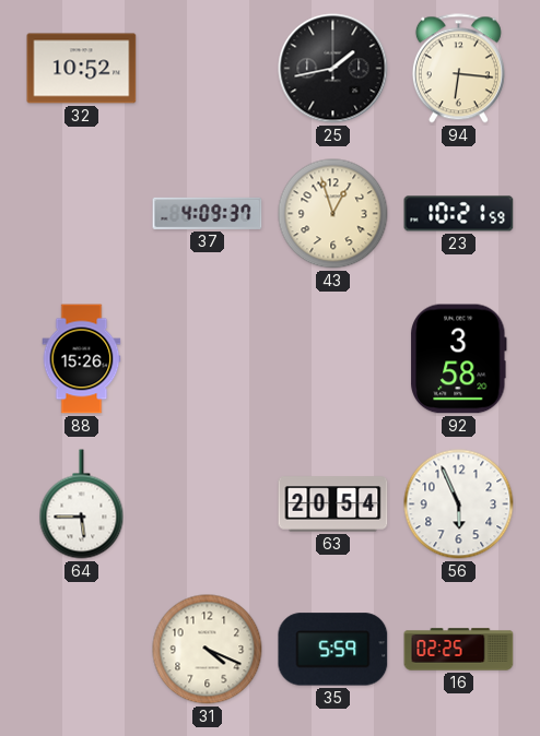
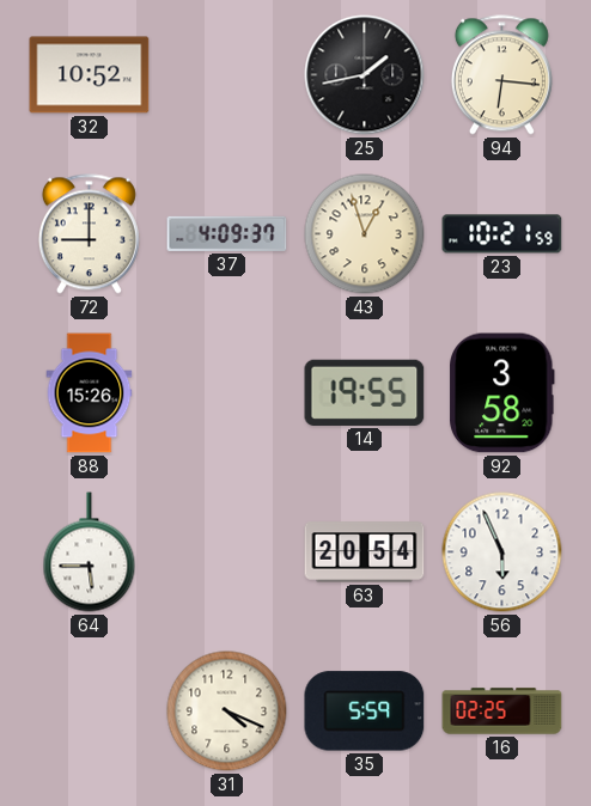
72: none -> 9:00
14: none -> 19:55
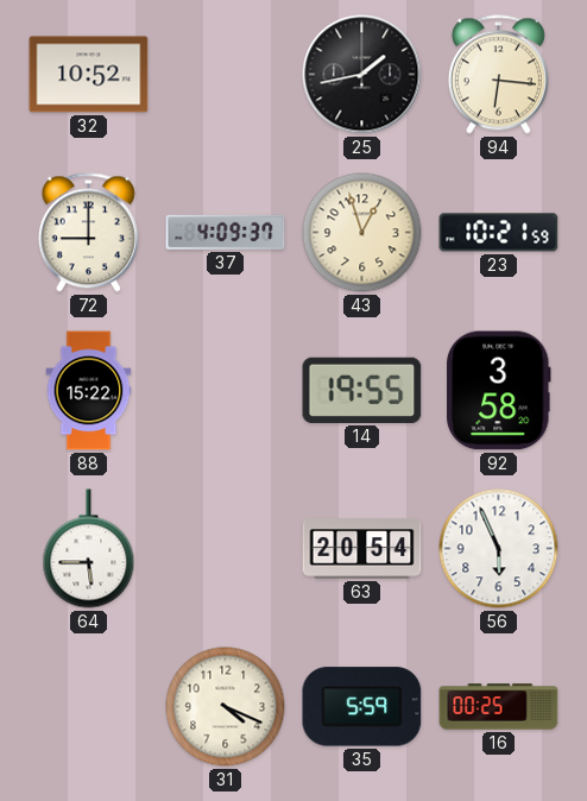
88: 15:26 -> 15:22
16: 02:25 -> 00:25
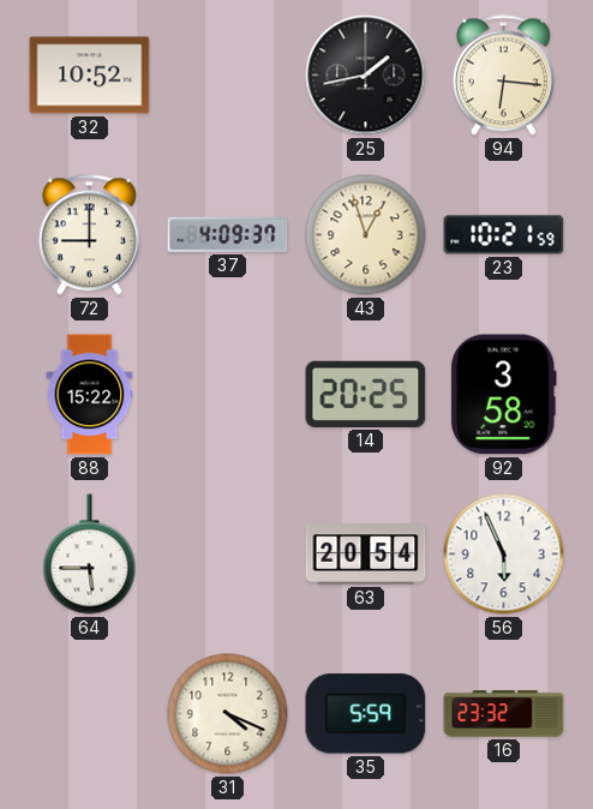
14: 19:55 -> 20:25
16: 00:25 -> 23:32
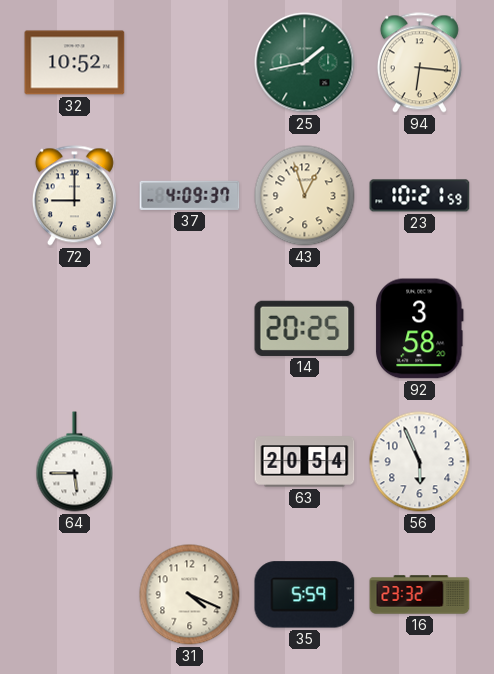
25 dial: black -> green
88: 15:22 -> none
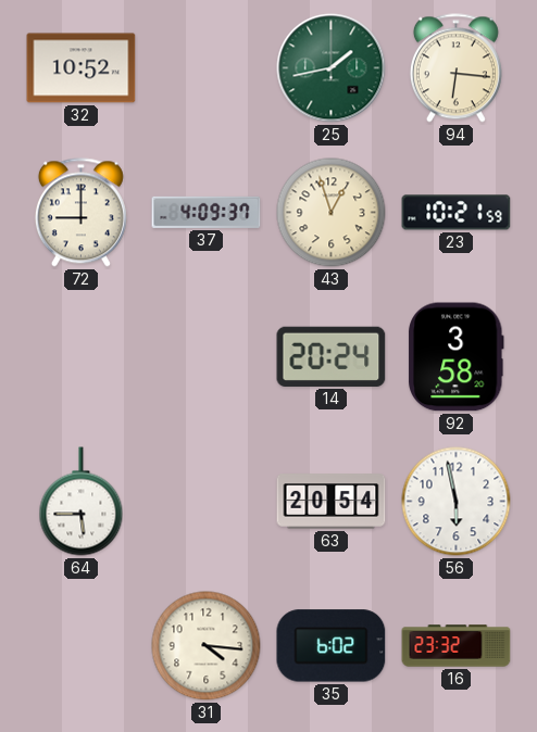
14: 20:25 -> 20:24
56: 5:56 -> 5:58
31: 4:19 -> 4:16
35: 5:59 -> 6:02
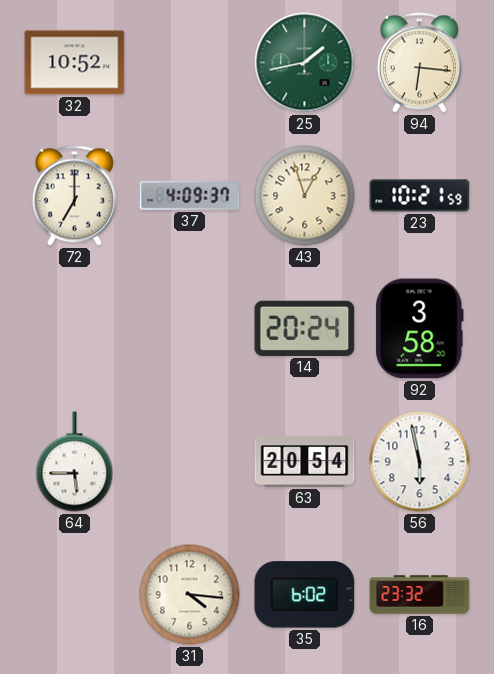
72: 9:00 -> 7:00
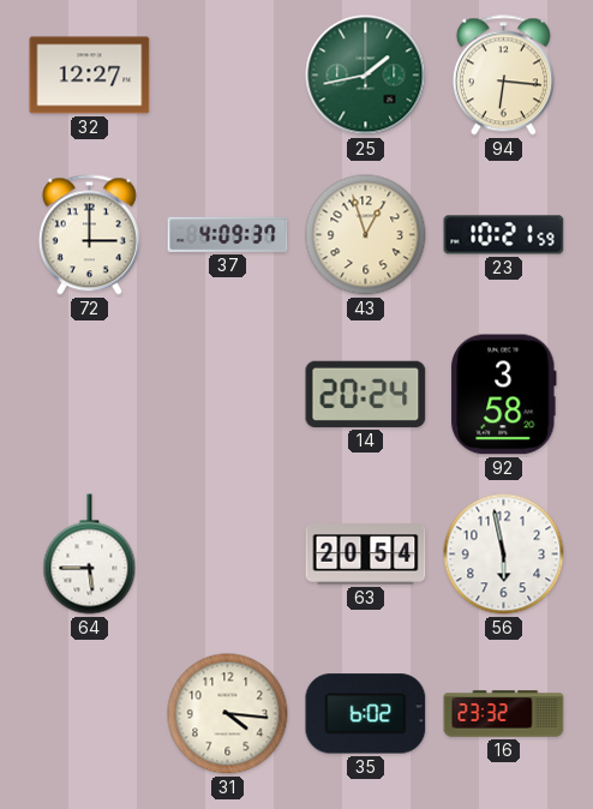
32: 10:52 -> 12:27
72: 7:00 -> 3:00
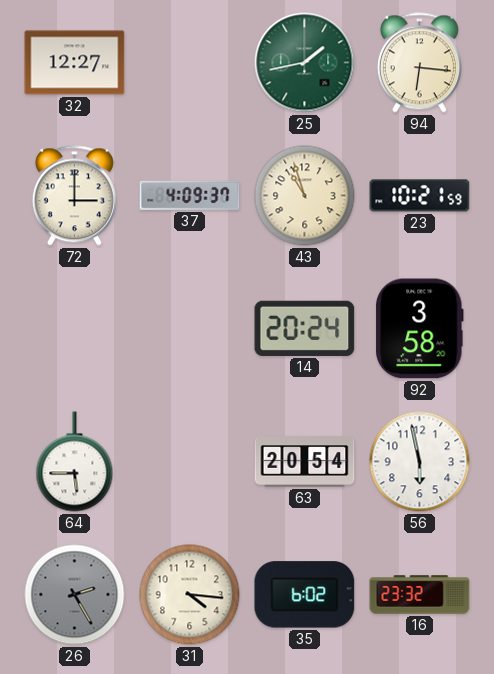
43: 12:57 -> 10:57
26: none -> 2:25
